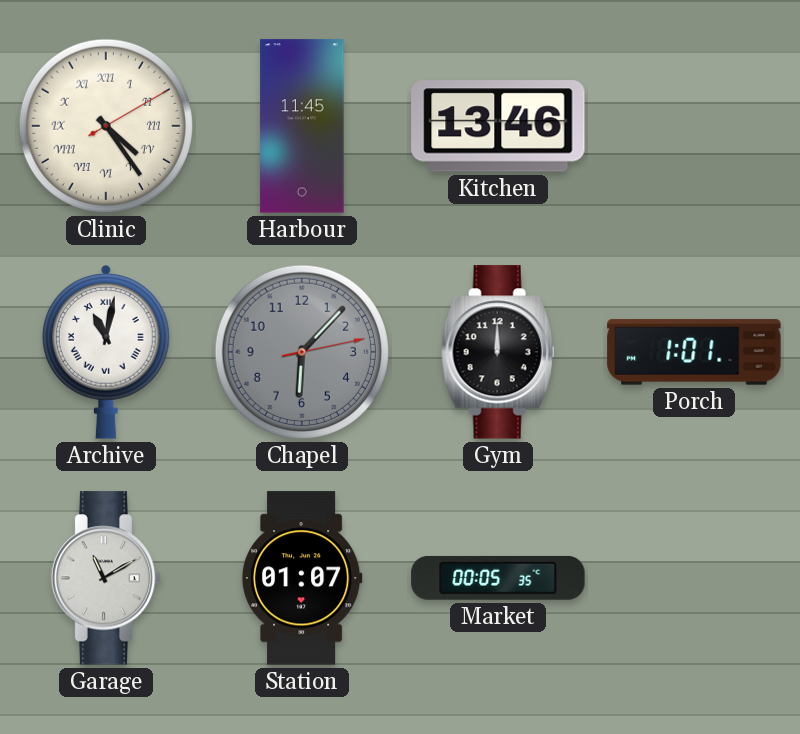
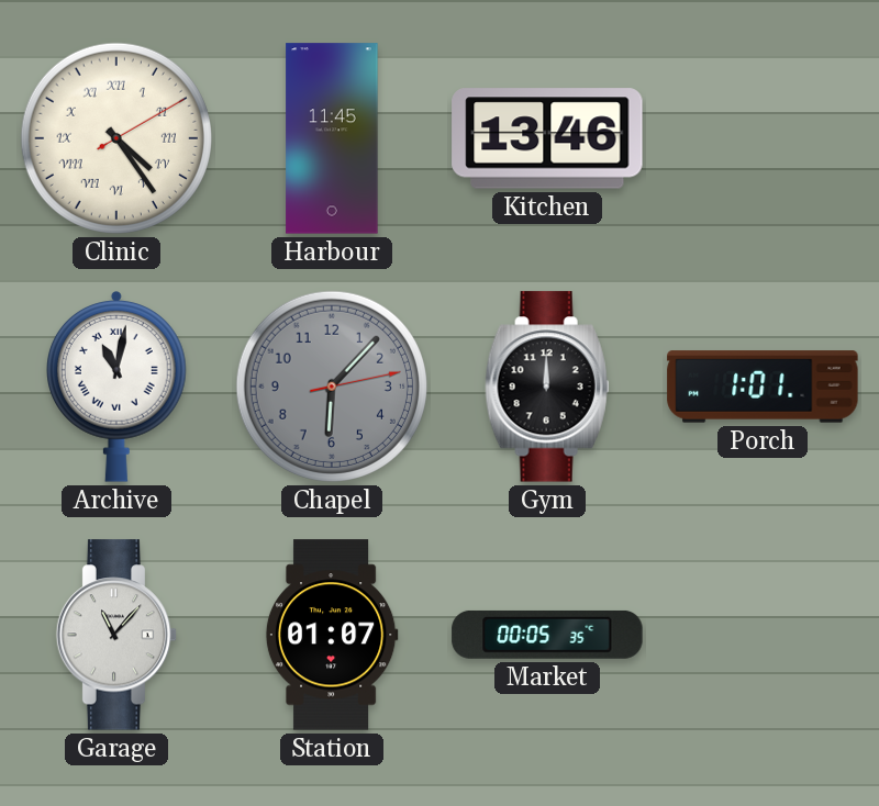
Garage: 11:10 -> 11:07
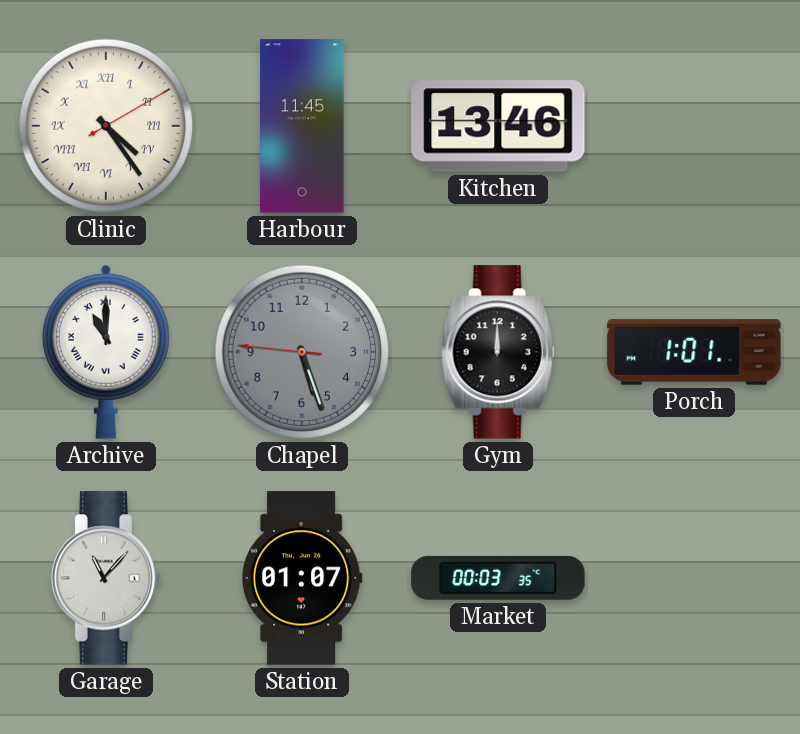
Archive: 11:02 -> 11:00
Chapel: 6:07 -> 5:26
Market: 00:05 -> 00:03
